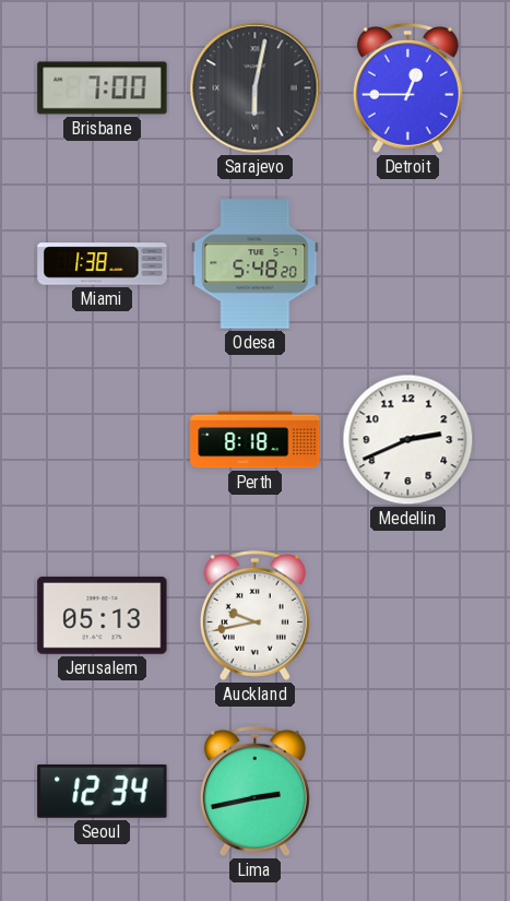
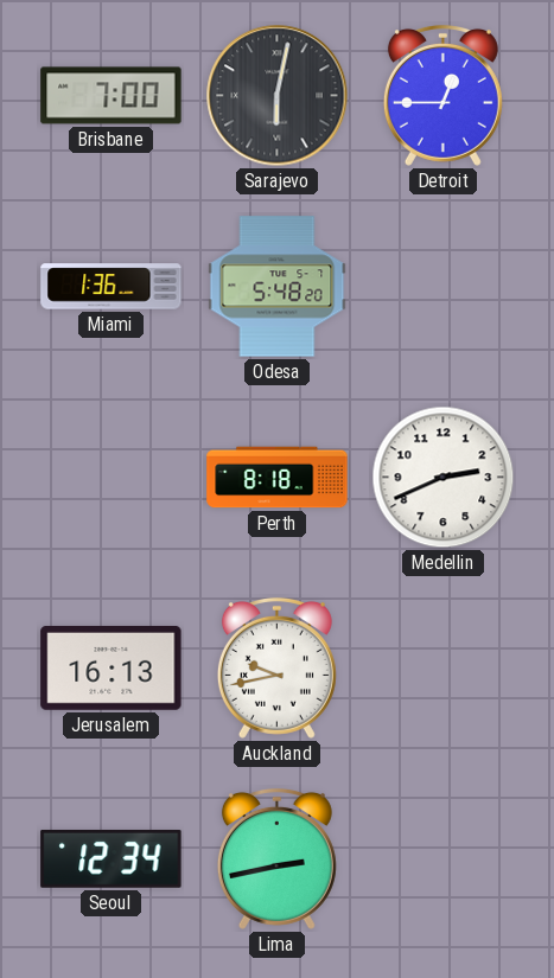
Miami: 1:38 -> 1:36
Jerusalem: 05:13 -> 16:13
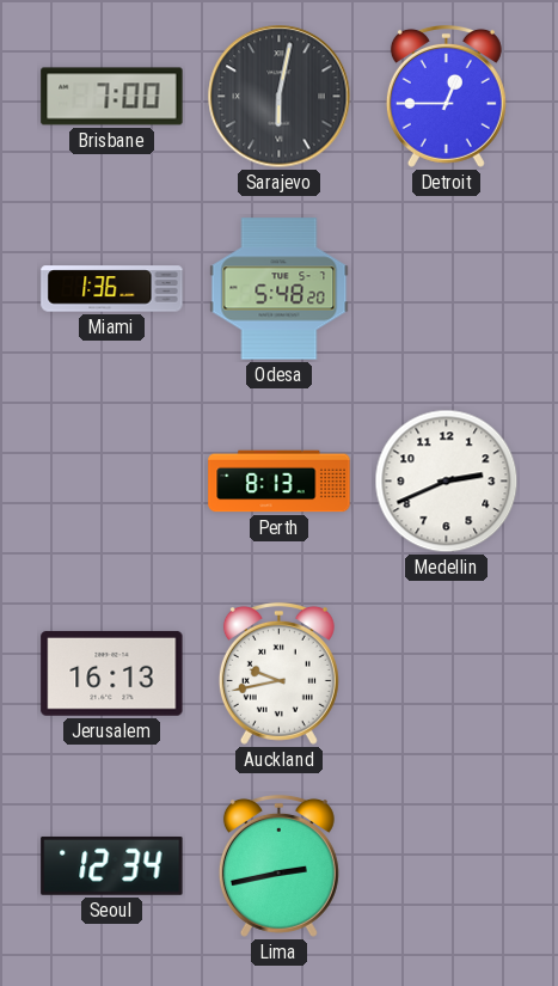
Perth: 8:18 -> 8:13
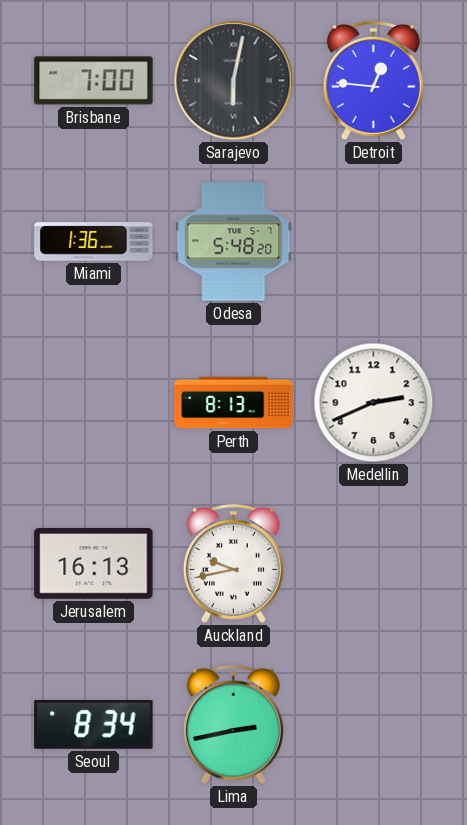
Detroit: 12:45 -> 12:46
Seoul: 12:34 -> 8:34
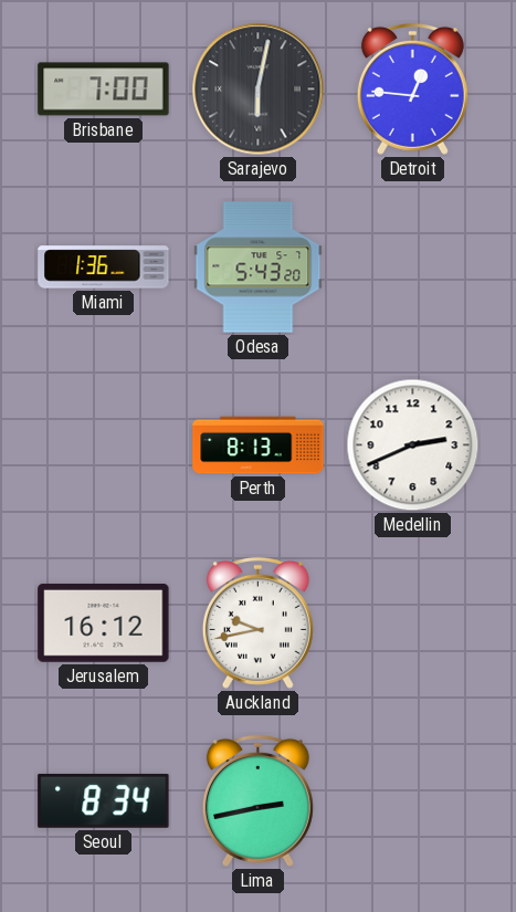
Odesa: 5:48 -> 5:43
Jerusalem: 16:13 -> 16:12
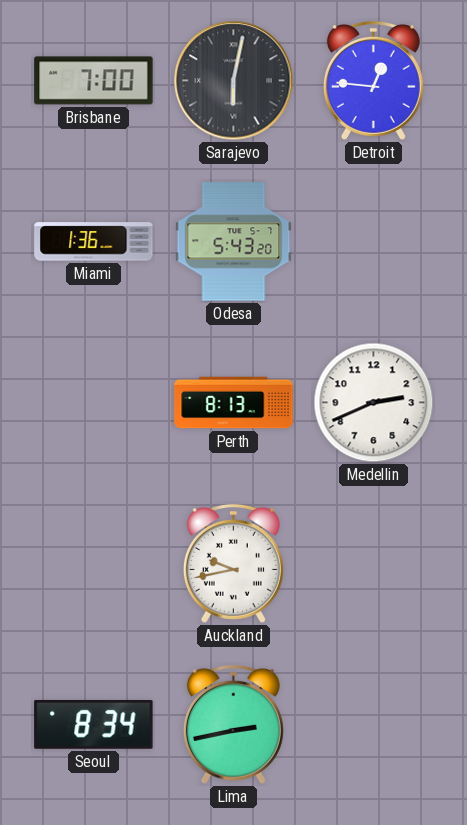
Jerusalem: 16:12 -> none
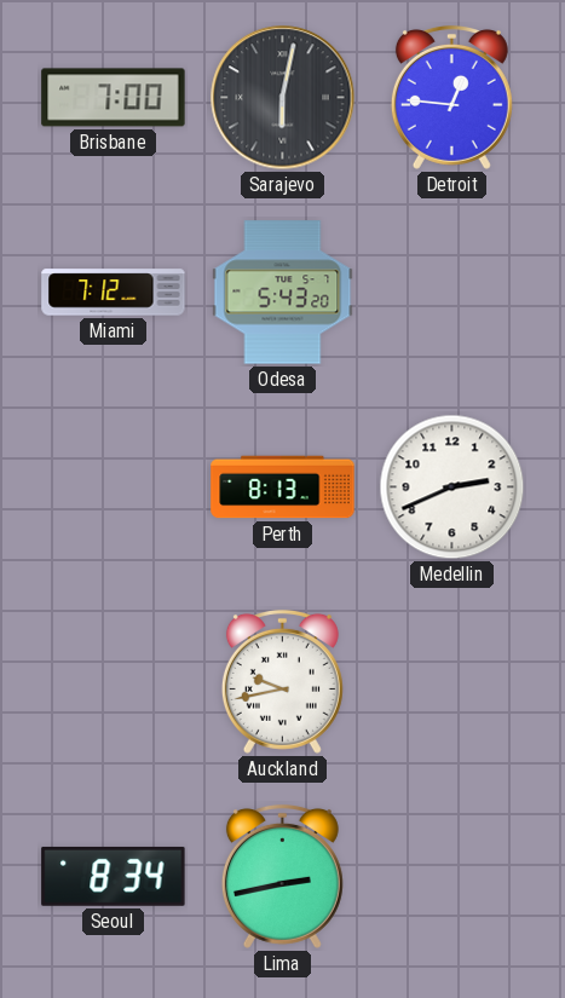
Miami: 1:36 -> 7:12
